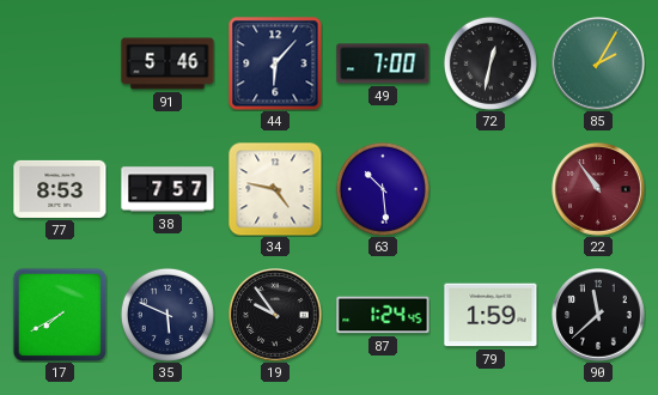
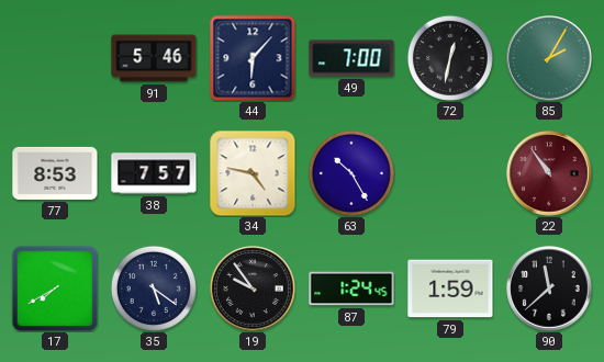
63: 10:29 -> 10:25
35: 5:49 -> 5:21
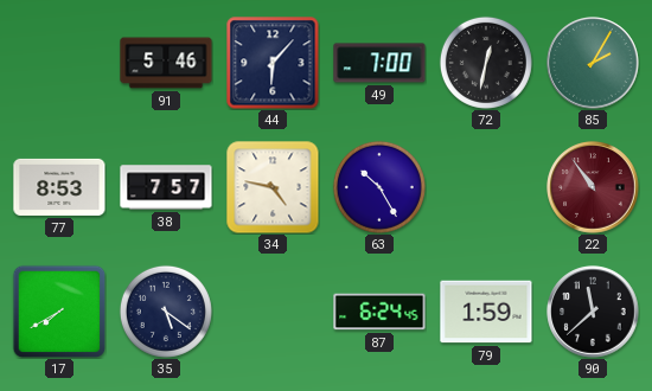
19: 9:54 -> none
87: 1:24 -> 6:24
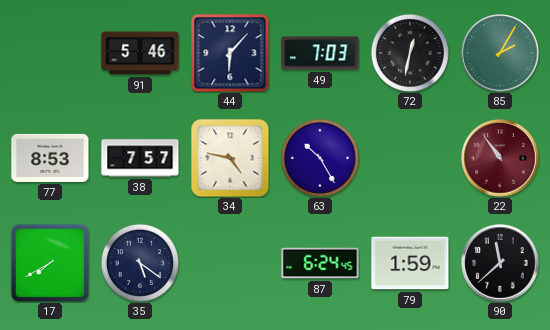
49: 7:00 -> 7:03
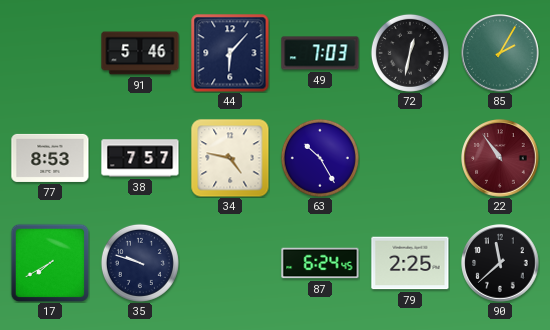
35: 5:21 -> 9:48
79: 1:59 -> 2:25
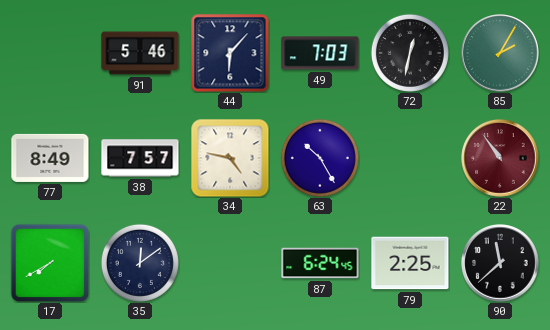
77: 8:53 -> 8:49
35: 9:48 -> 12:09
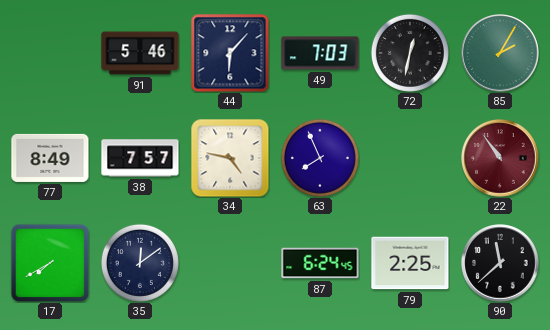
63: 10:25 -> 7:56
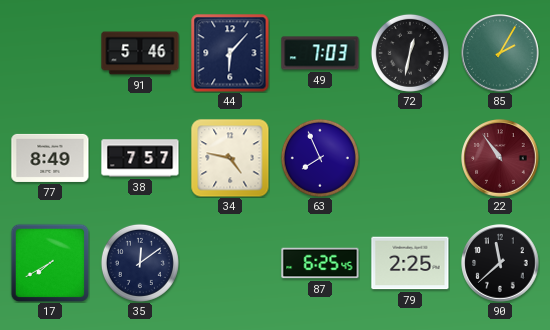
87: 6:24 -> 6:25
